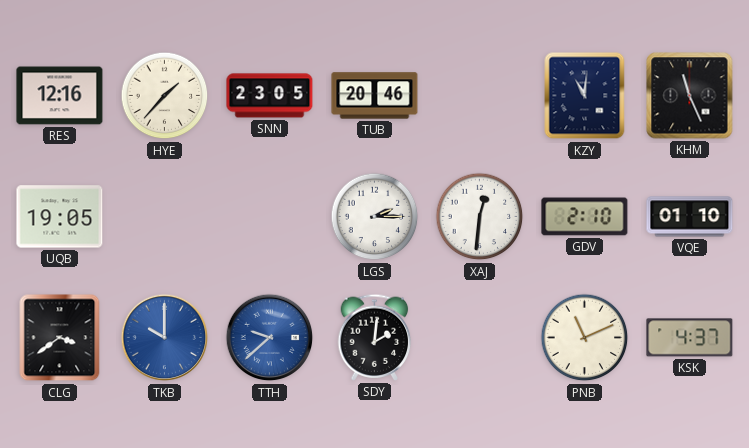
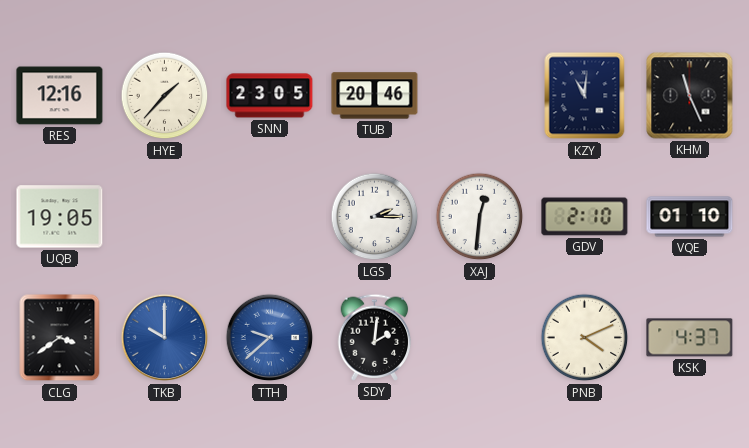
PNB: 11:11 -> 4:11
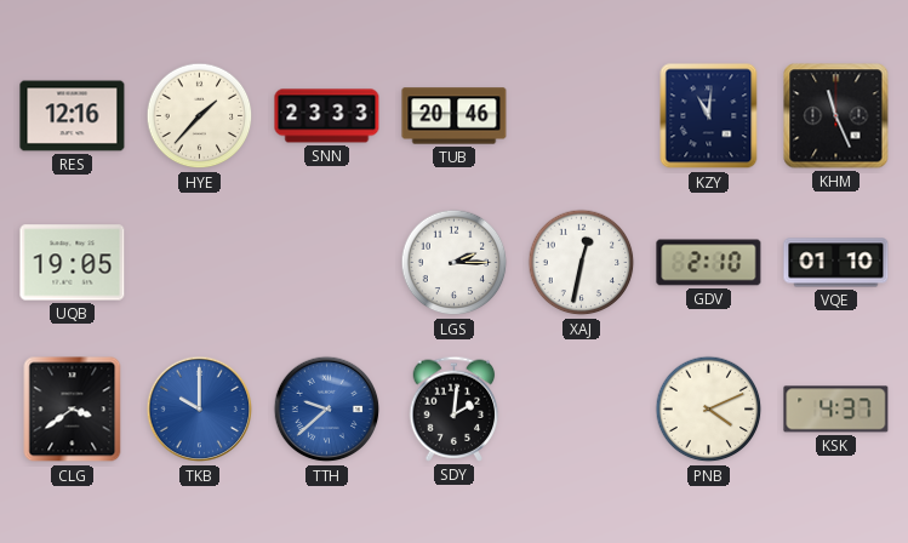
SNN: 23:05 -> 23:33
XAJ: 12:31 -> 12:32
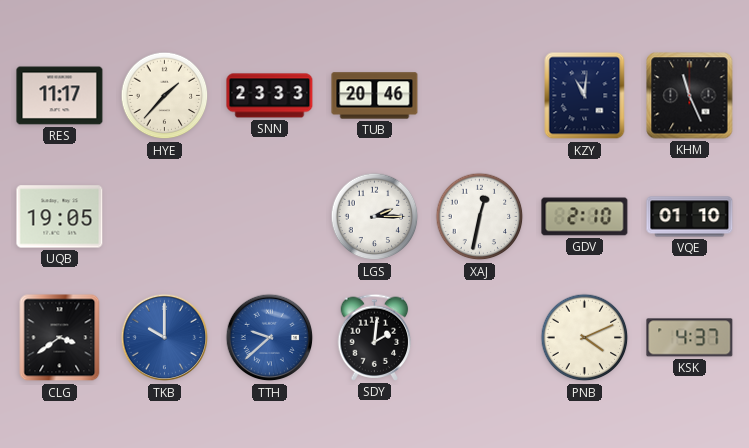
RES: 12:16 -> 11:17
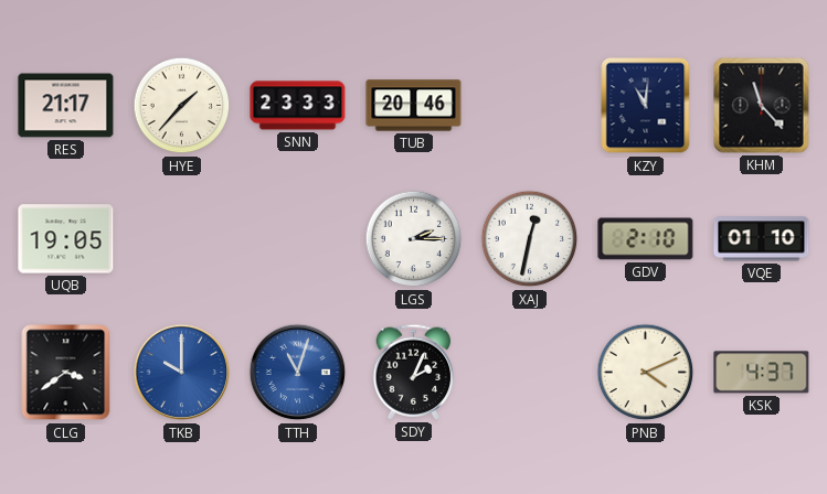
RES: 11:17 -> 21:17
KHM: 11:26 -> 11:23
TTH: 9:38 -> 11:03
SDY: 2:01 -> 2:04
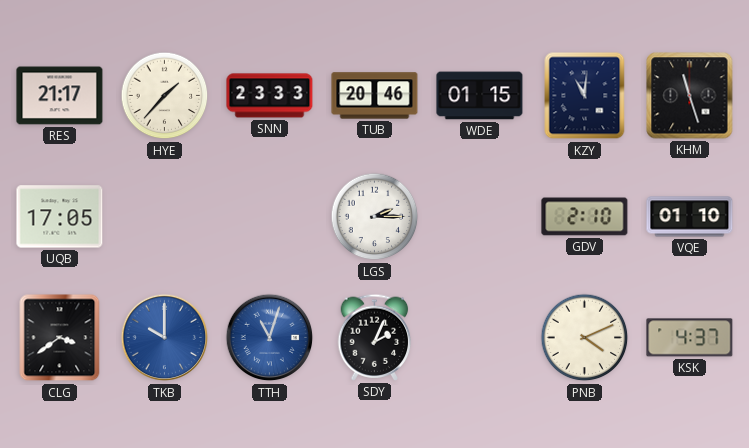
WDE: none -> 01:15
KHM: 11:23 -> 11:27
UQB: 19:05 -> 17:05
XAJ: 12:32 -> none
